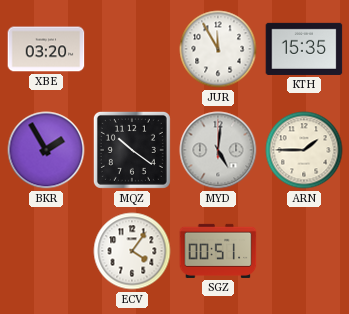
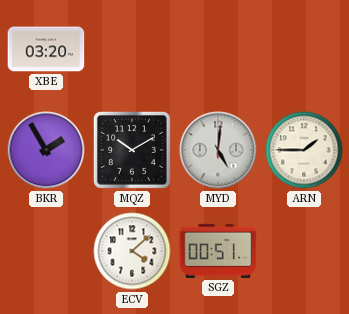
JUR: 11:55 -> none
KTH: 15:35 -> none
MQZ: 10:21 -> 10:10
ECV: 4:06 -> 4:08
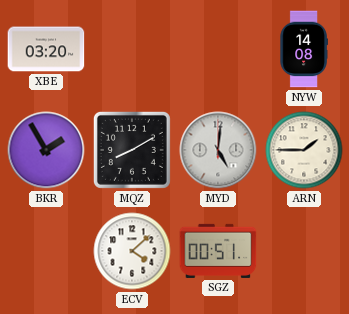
NYW: none -> 14:08
MQZ: 10:10 -> 8:10
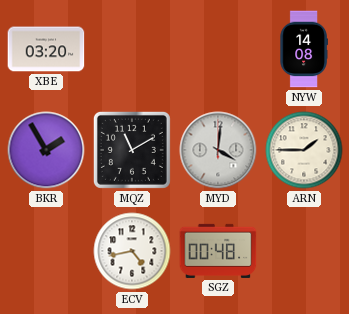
MQZ: 8:10 -> 11:10
MYD: 5:01 -> 4:01
ECV: 4:08 -> 4:43
SGZ: 00:51 -> 00:48
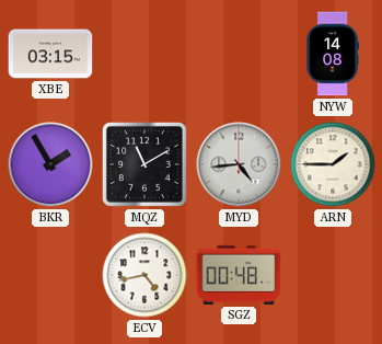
XBE: 03:20 -> 03:15
MYD: 4:01 -> 4:44
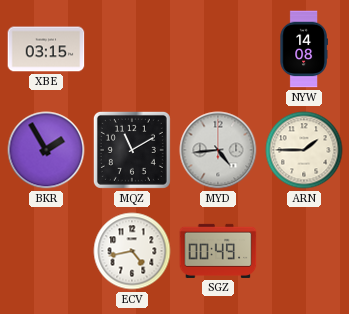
SGZ: 00:48 -> 00:49
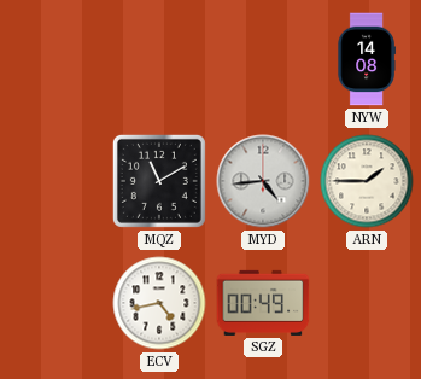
XBE: 03:15 -> none
BKR: 1:55 -> none
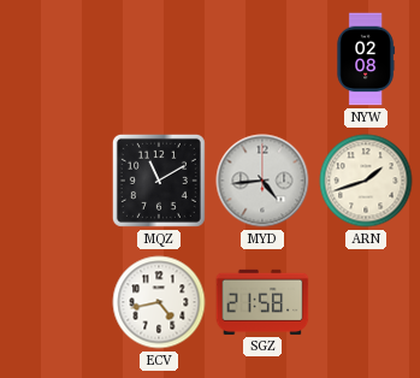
NYW: 14:08 -> 02:08
ARN: 1:45 -> 1:42
SGZ: 00:49 -> 21:58
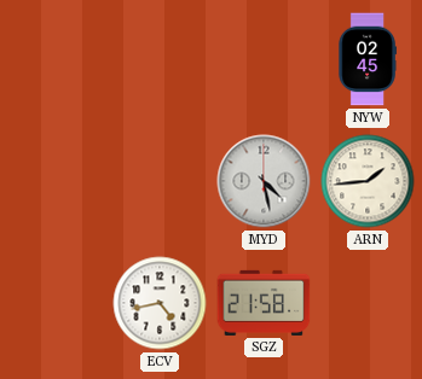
NYW: 02:08 -> 02:45
MQZ: 11:10 -> none
MYD: 4:44 -> 4:28
ARN: 1:42 -> 1:44
